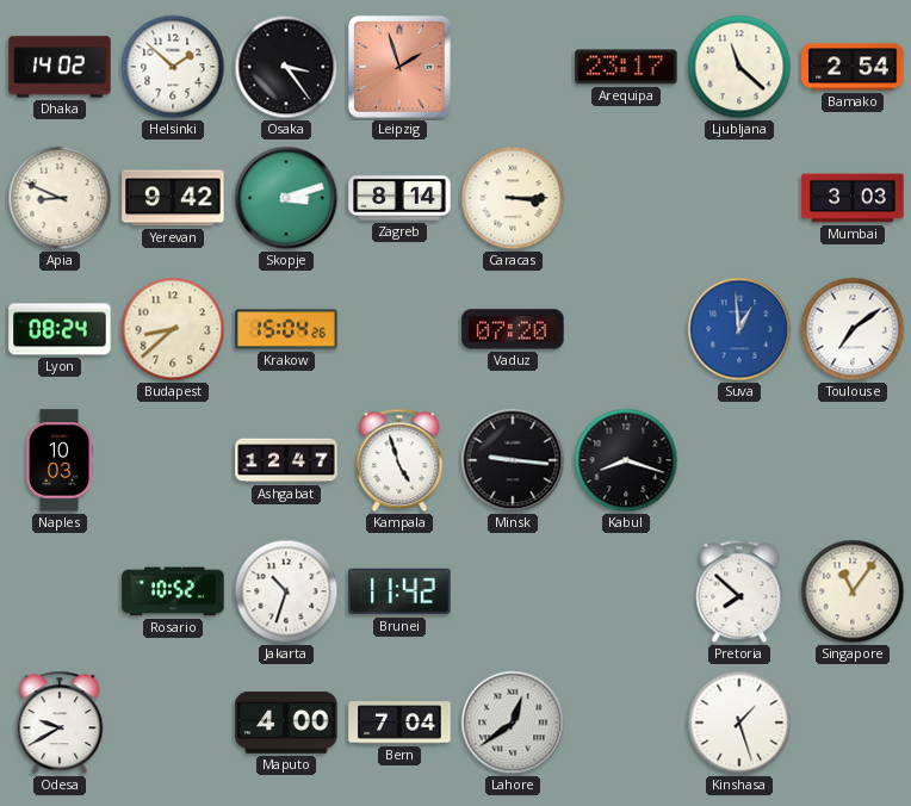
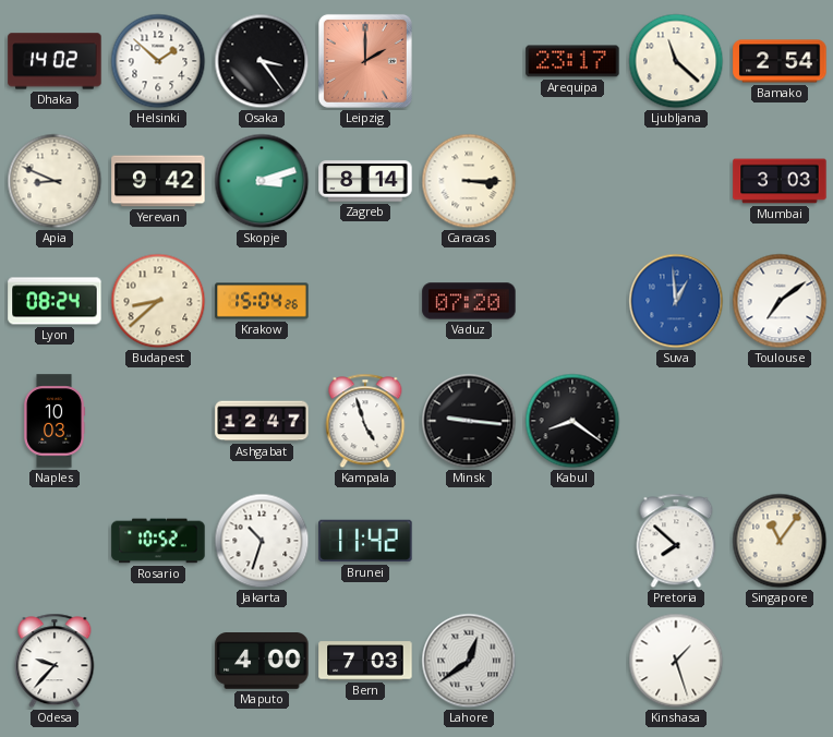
Leipzig: 1:57 -> 2:00
Kabul: 8:18 -> 8:21
Odesa: 9:40 -> 9:37
Bern: 7:04 -> 7:03
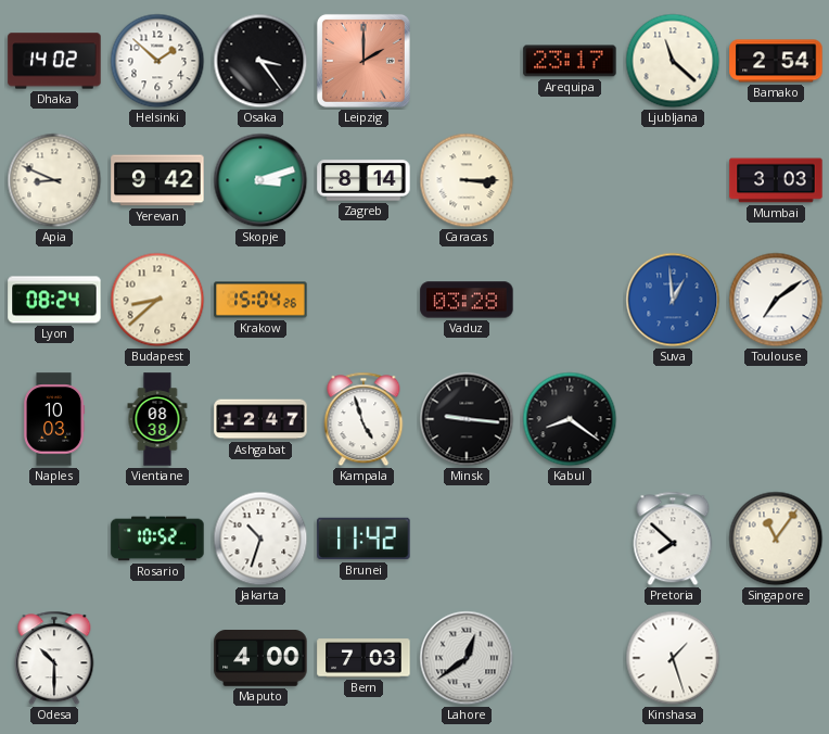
Vaduz: 07:20 -> 03:28
Vientiane: none -> 08:38
Odesa: 9:37 -> 10:30
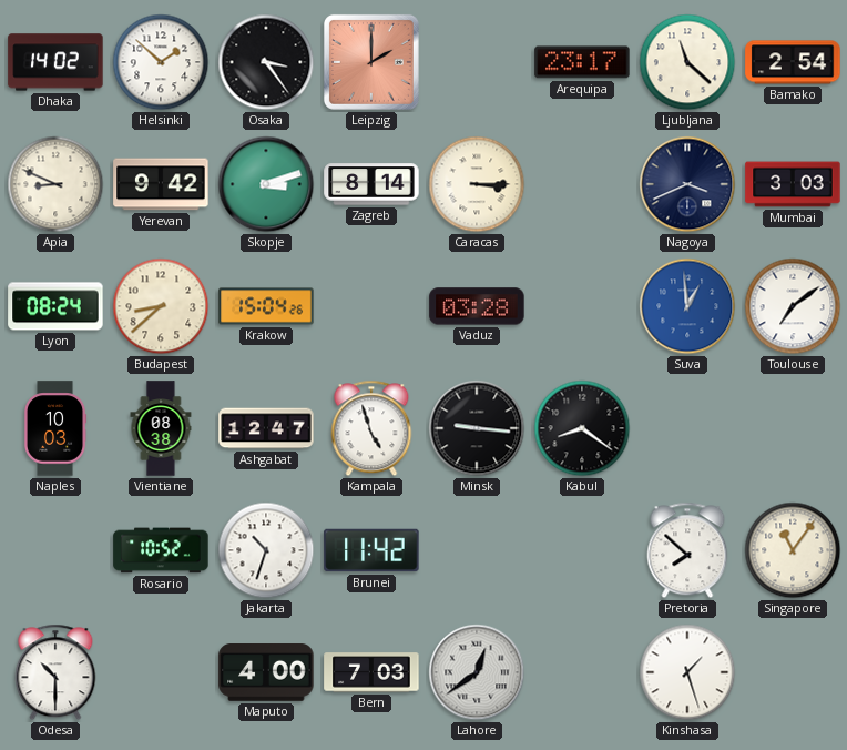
Nagoya: none -> 3:41
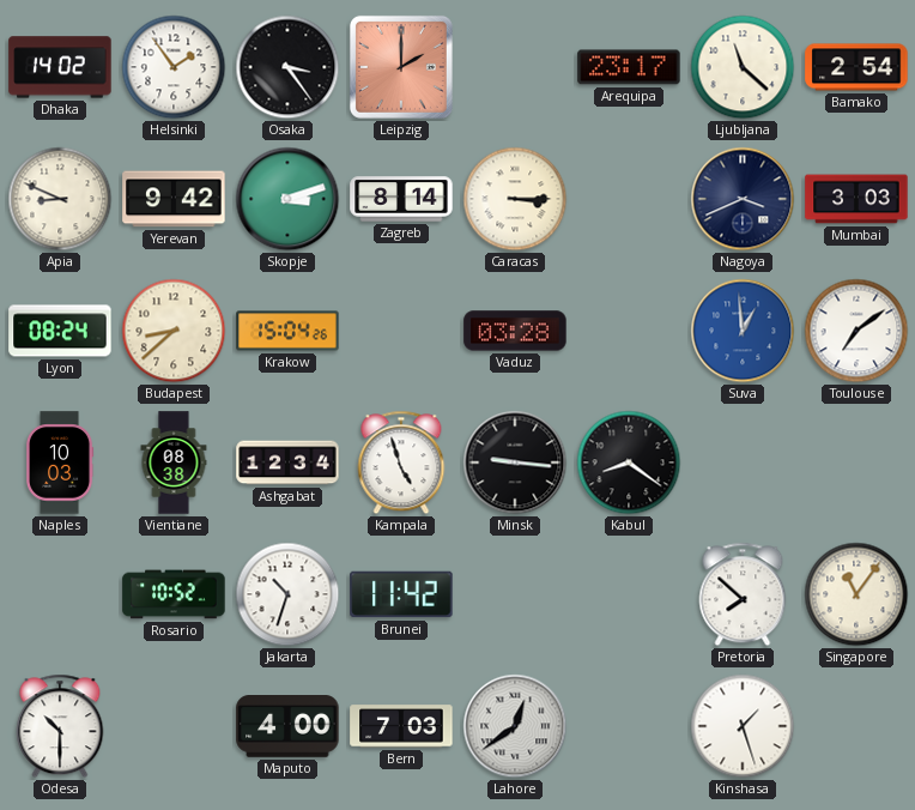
Helsinki: 1:52 -> 1:54
Ashgabat: 12:47 -> 12:34
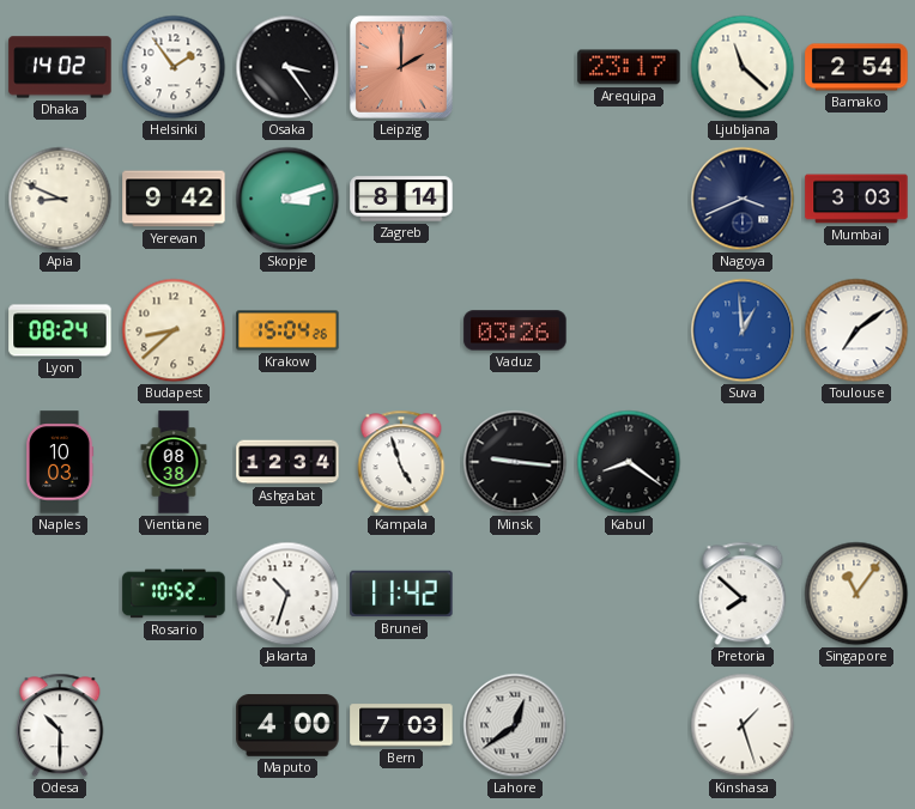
Caracas: 3:15 -> none
Vaduz: 03:28 -> 03:26
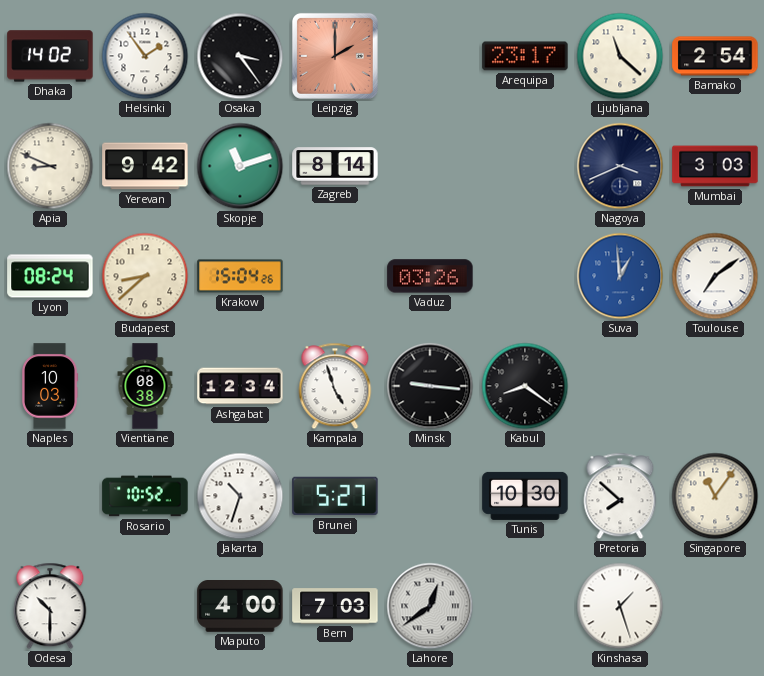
Skopje: 3:12 -> 11:12
Brunei: 11:42 -> 5:27
Tunis: none -> 10:30
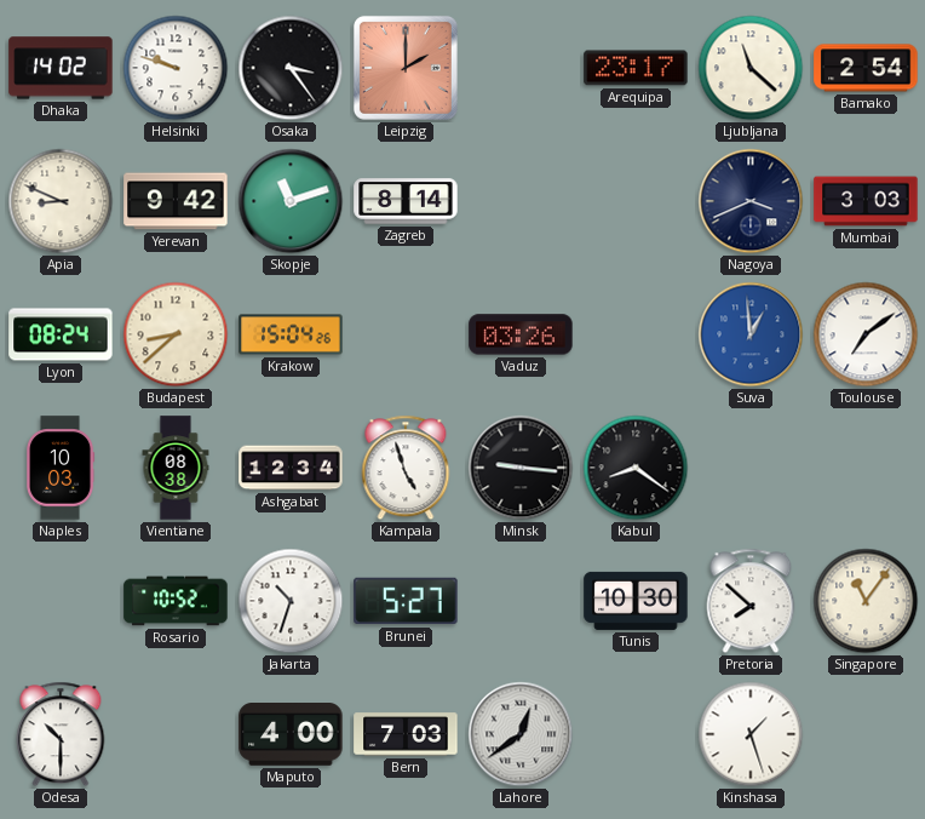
Helsinki: 1:54 -> 9:48
